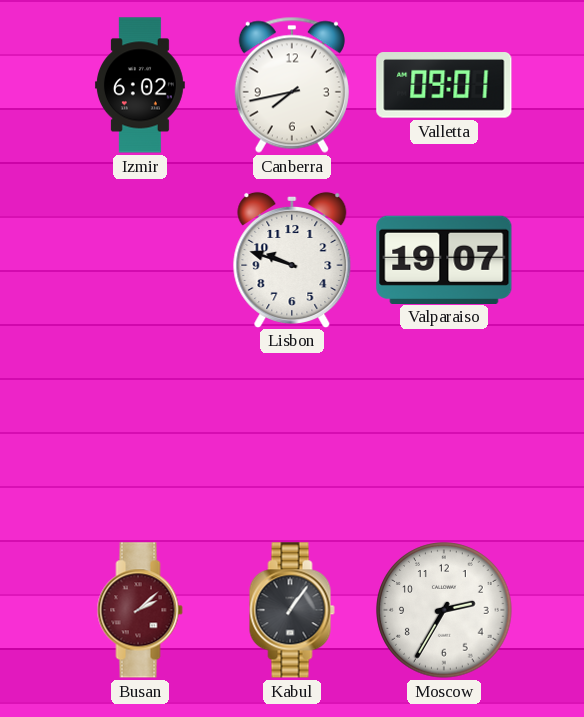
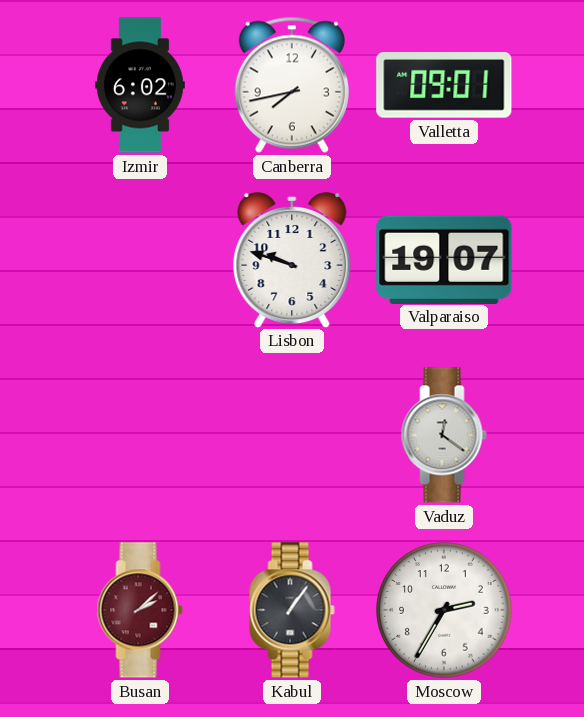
Vaduz: none -> 12:21
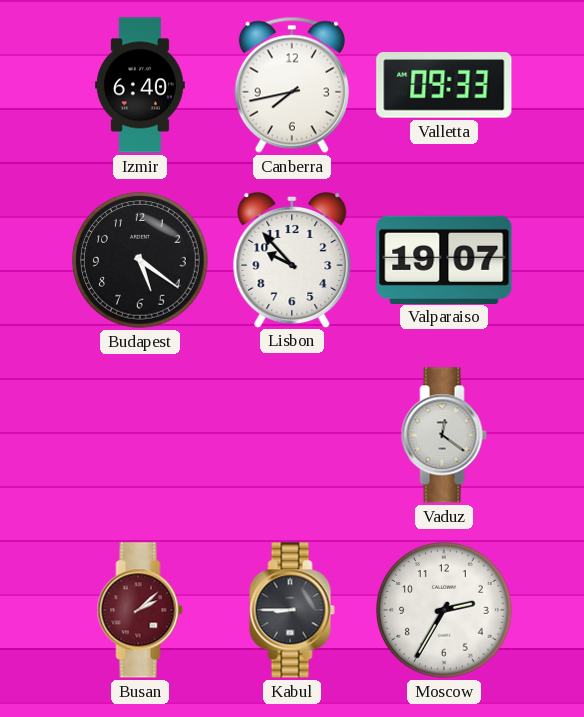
Izmir: 6:02 -> 6:40
Valletta: 09:01 -> 09:33
Budapest: none -> 5:21
Lisbon: 9:48 -> 9:53
Kabul: 1:06 -> 8:45
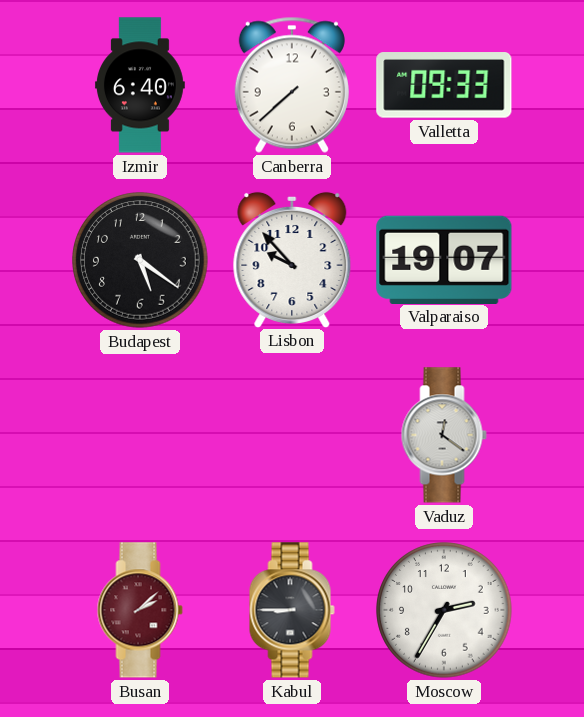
Canberra: 7:43 -> 7:38
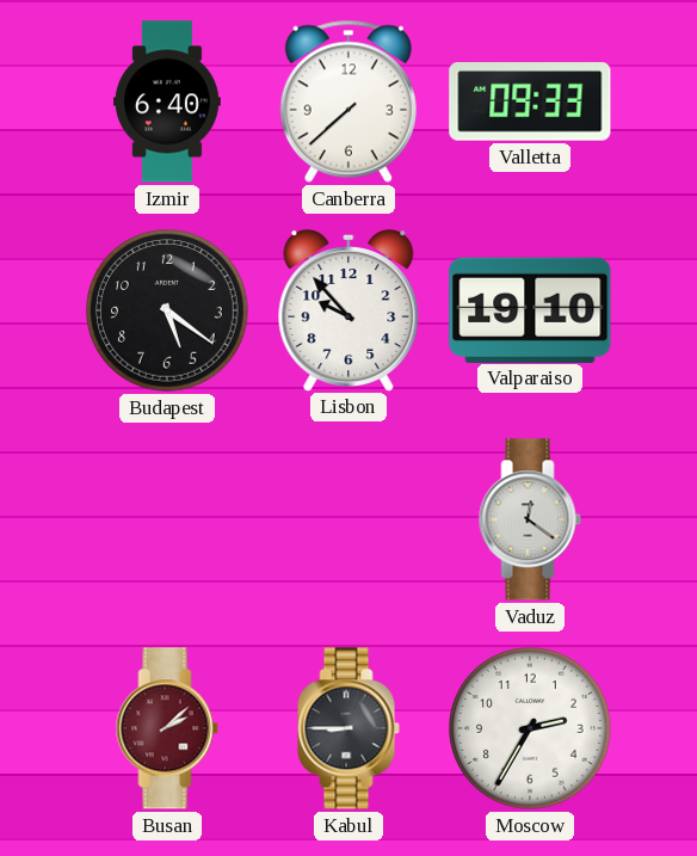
Valparaiso: 19:07 -> 19:10
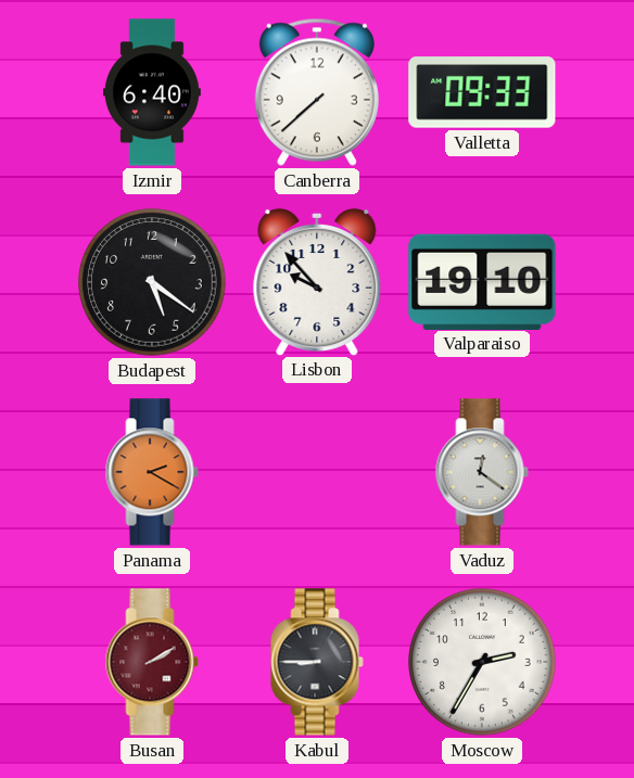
Panama: none -> 2:20
Busan: 2:08 -> 2:10
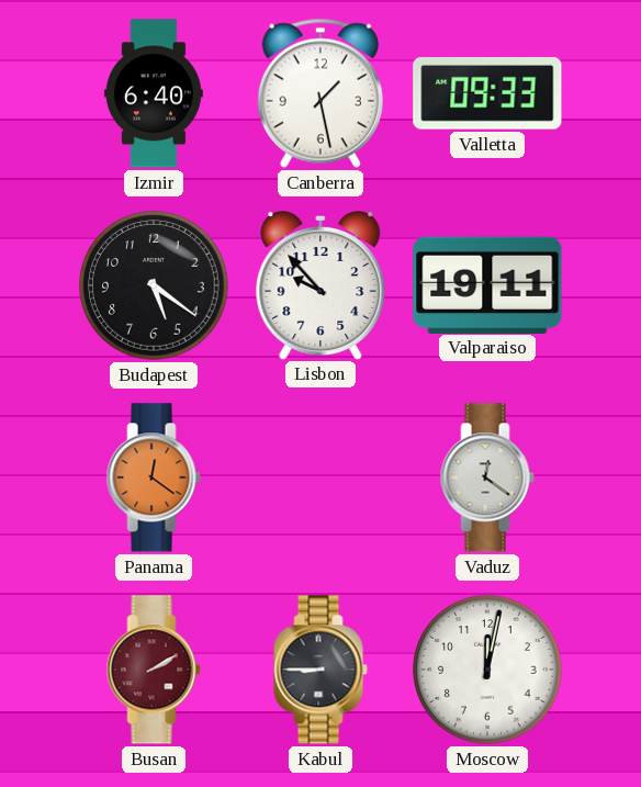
Canberra: 7:38 -> 1:28
Valparaiso: 19:10 -> 19:11
Panama: 2:20 -> 12:21
Moscow: 2:35 -> 12:02
